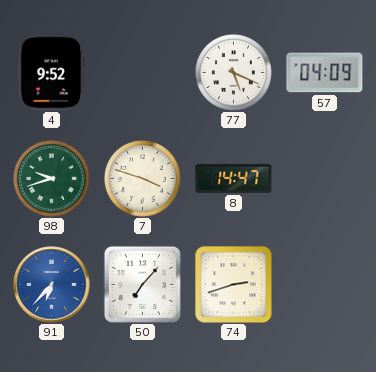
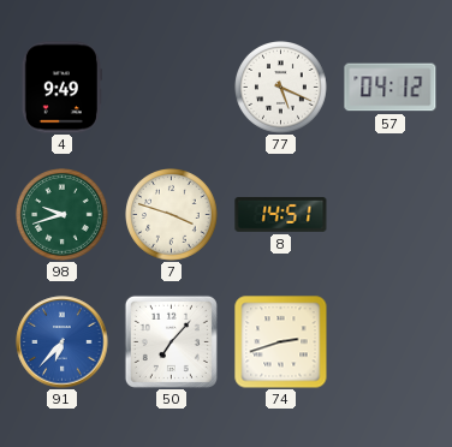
4: 9:52 -> 9:49
57: 04:09 -> 04:12
8: 14:47 -> 14:51
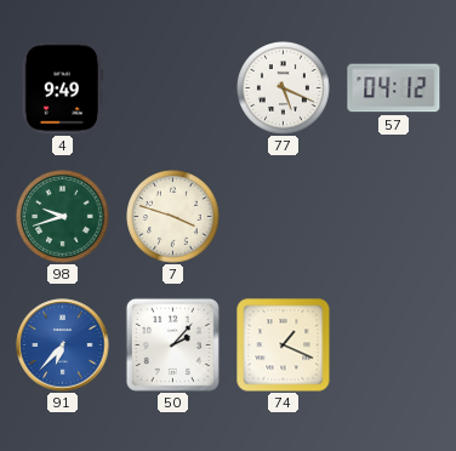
8: 14:51 -> none
50: 7:07 -> 2:07
74: 2:42 -> 1:19
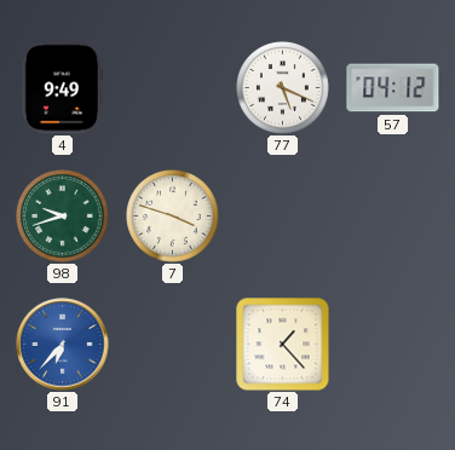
50: 2:07 -> none
74: 1:19 -> 1:23
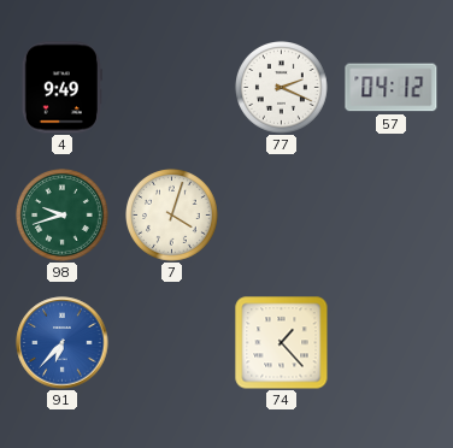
77: 5:19 -> 2:19
7: 3:48 -> 4:03
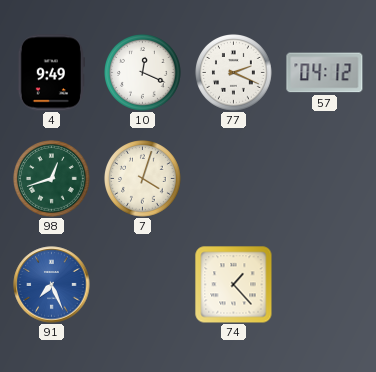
10: none -> 12:19
98: 9:42 -> 12:42
91: 6:37 -> 7:26
